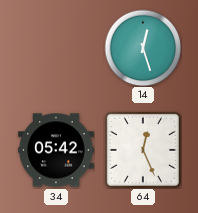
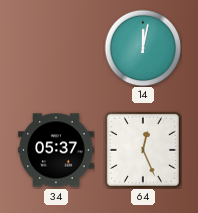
14: 12:27 -> 12:02
34: 05:42 -> 05:37
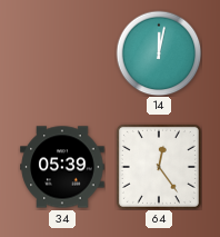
34: 05:37 -> 05:39
64: 12:26 -> 12:24
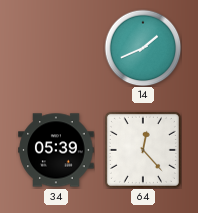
14: 12:02 -> 1:41
64: 12:24 -> 12:23
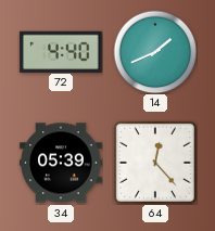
72: none -> 4:40
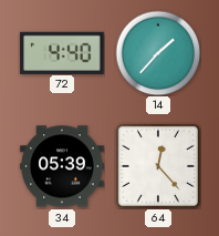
14: 1:41 -> 1:37
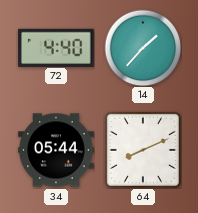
34: 05:39 -> 05:44
64: 12:23 -> 8:11
